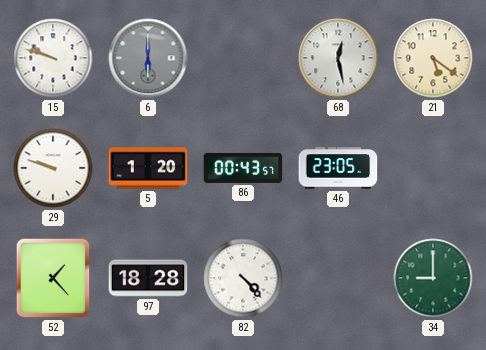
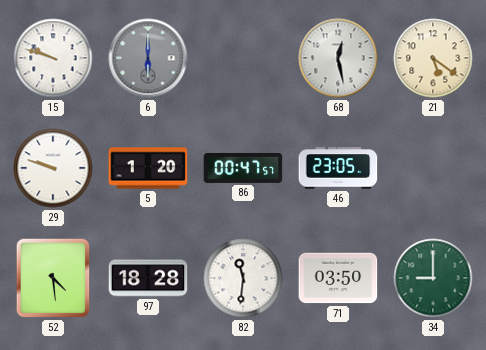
86: 00:43 -> 00:47
52: 1:23 -> 4:29
82: 4:23 -> 11:31
71: none -> 03:50
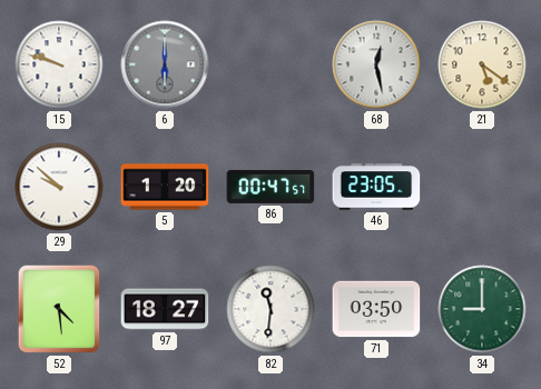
29: 9:48 -> 9:52
97: 18:28 -> 18:27
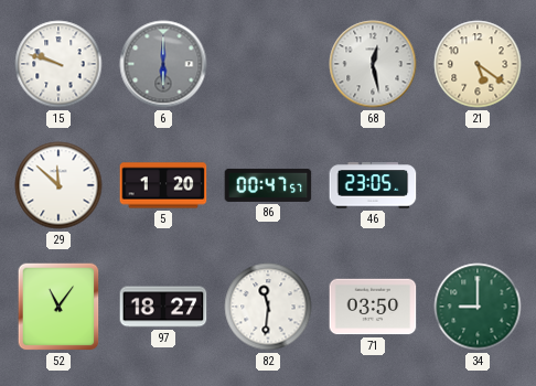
29: 9:52 -> 11:52
52: 4:29 -> 11:06
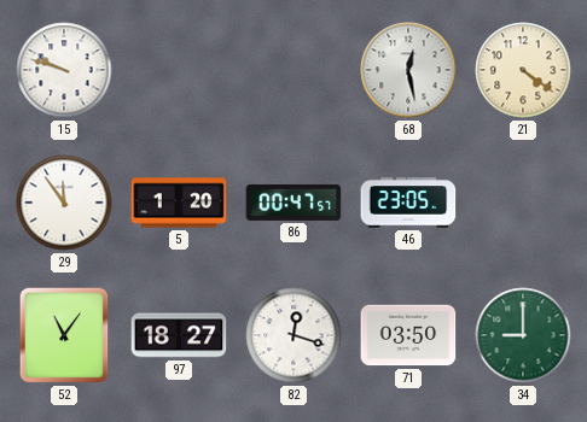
6: 6:00 -> none
21: 5:21 -> 4:21
29: 11:52 -> 11:54
82: 11:31 -> 12:18
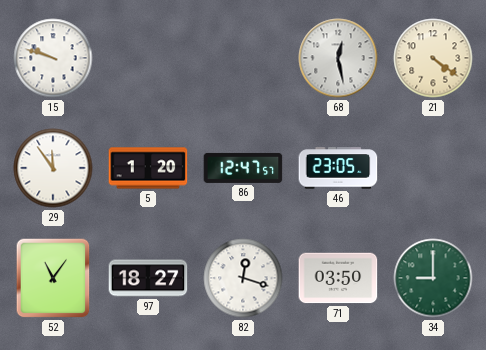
86: 00:47 -> 12:47
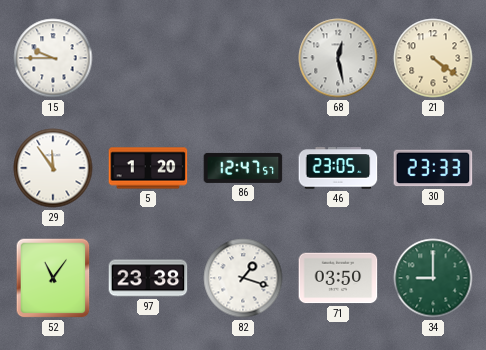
15: 9:48 -> 9:45
30: none -> 23:33
97: 18:27 -> 23:38
82: 12:18 -> 1:18
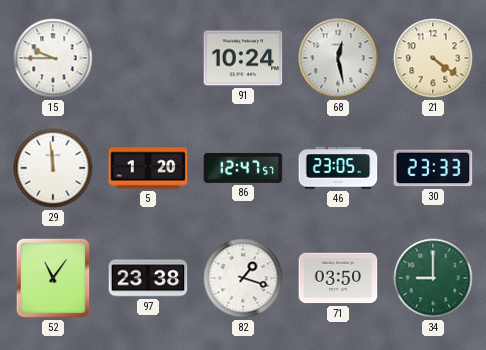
91: none -> 10:24
29: 11:54 -> 11:59
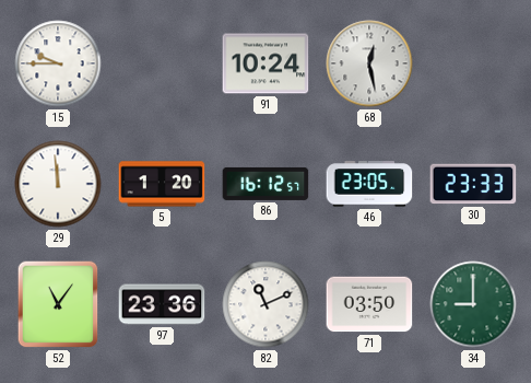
21: 4:21 -> none
86: 12:47 -> 16:12
97: 23:38 -> 23:36
82: 1:18 -> 11:11
